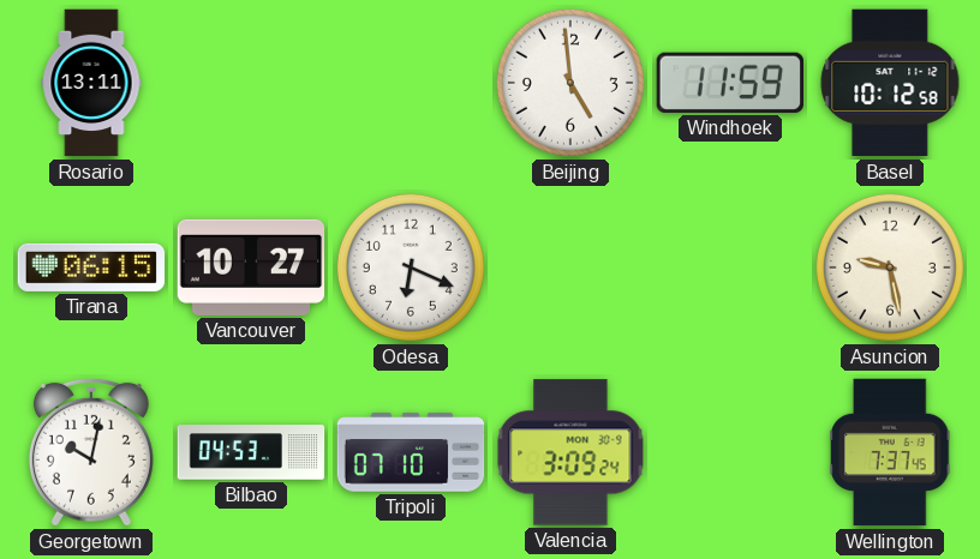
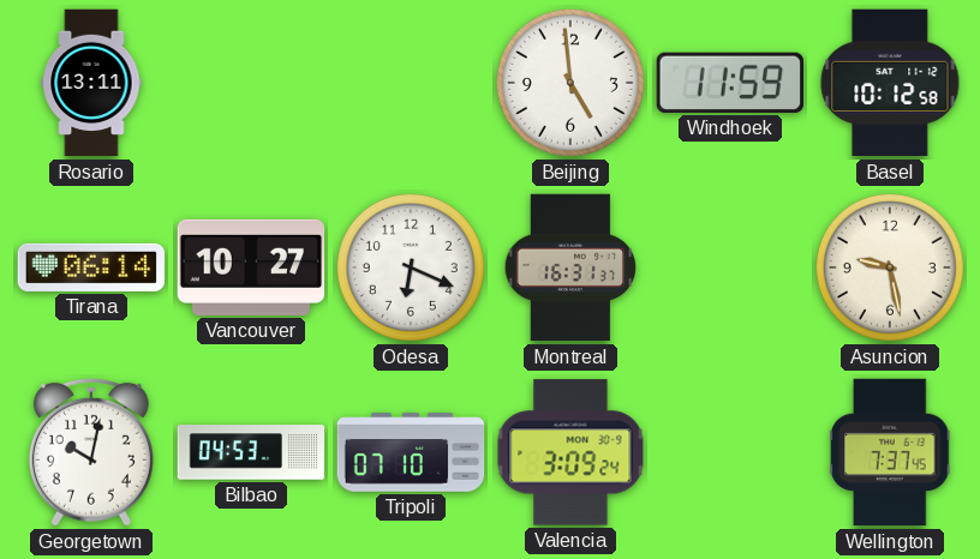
Tirana: 06:15 -> 06:14
Montreal: none -> 16:31
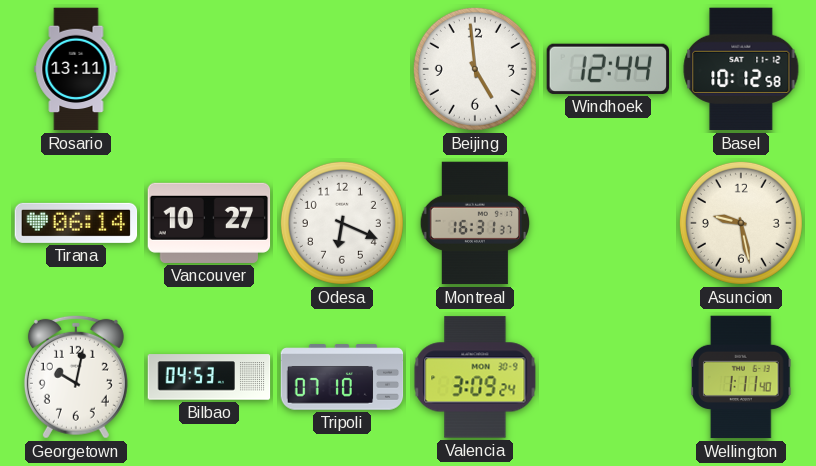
Windhoek: 11:59 -> 12:44
Wellington: 7:37 -> 1:11
